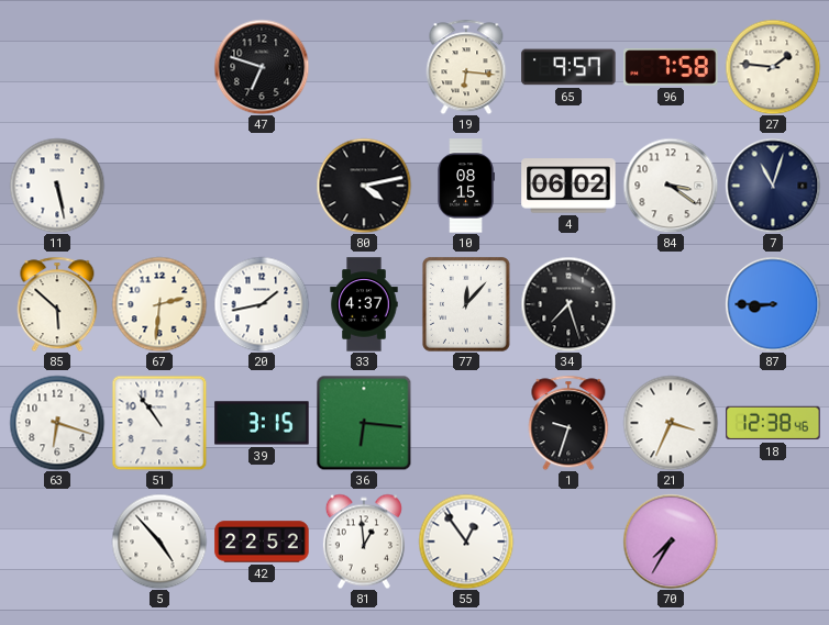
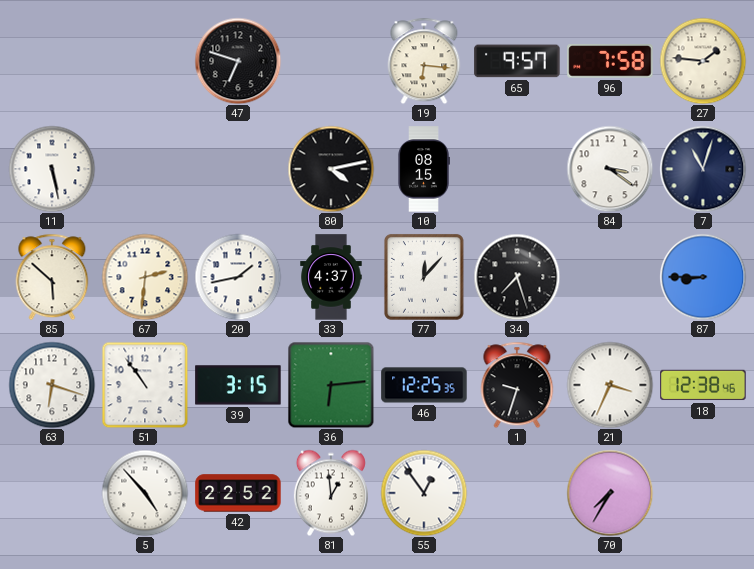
4: 06:02 -> none
36: 6:16 -> 6:14
46: none -> 12:25
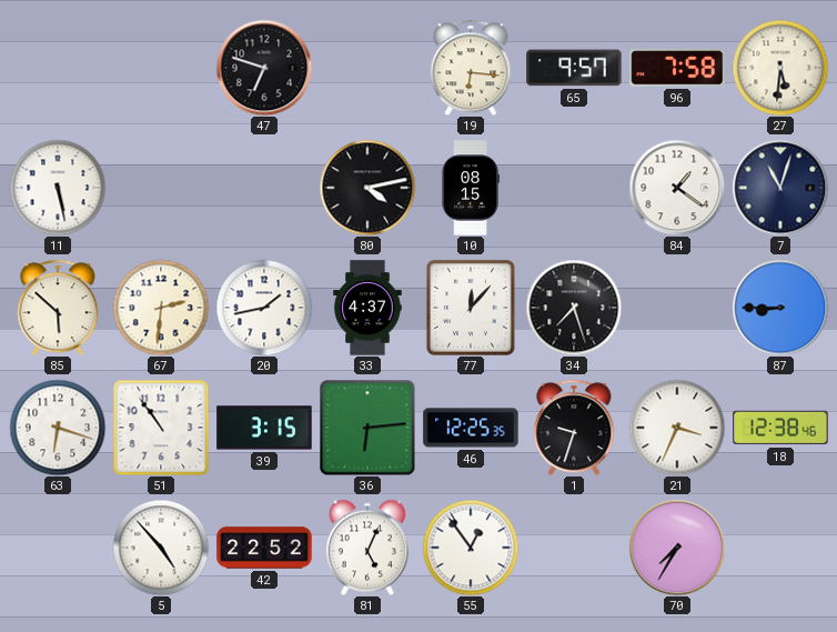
27: 1:46 -> 5:31
84: 3:21 -> 1:21
81: 12:59 -> 5:04
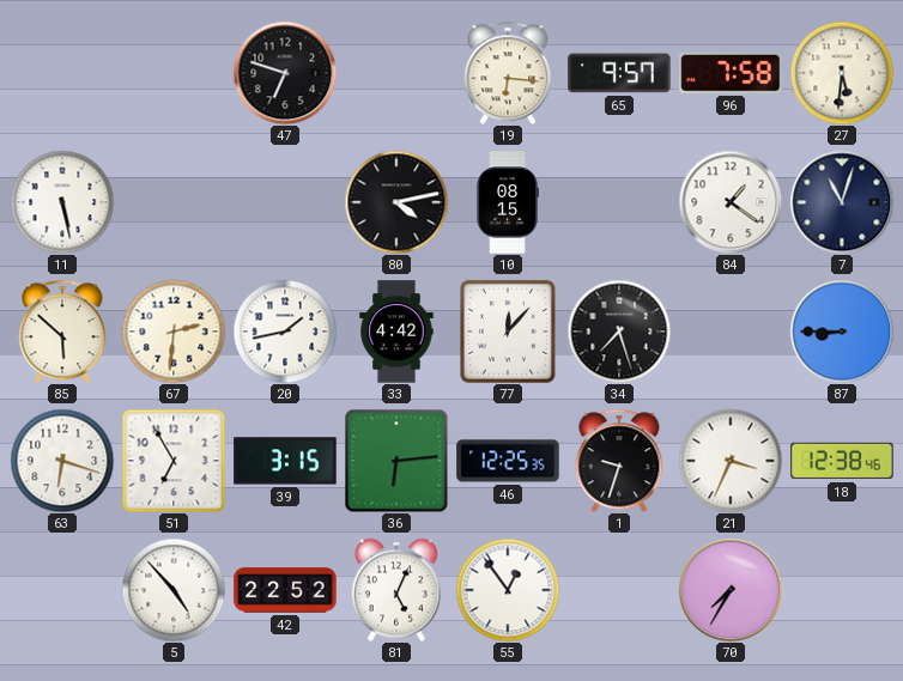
33: 4:37 -> 4:42
51: 10:54 -> 6:55
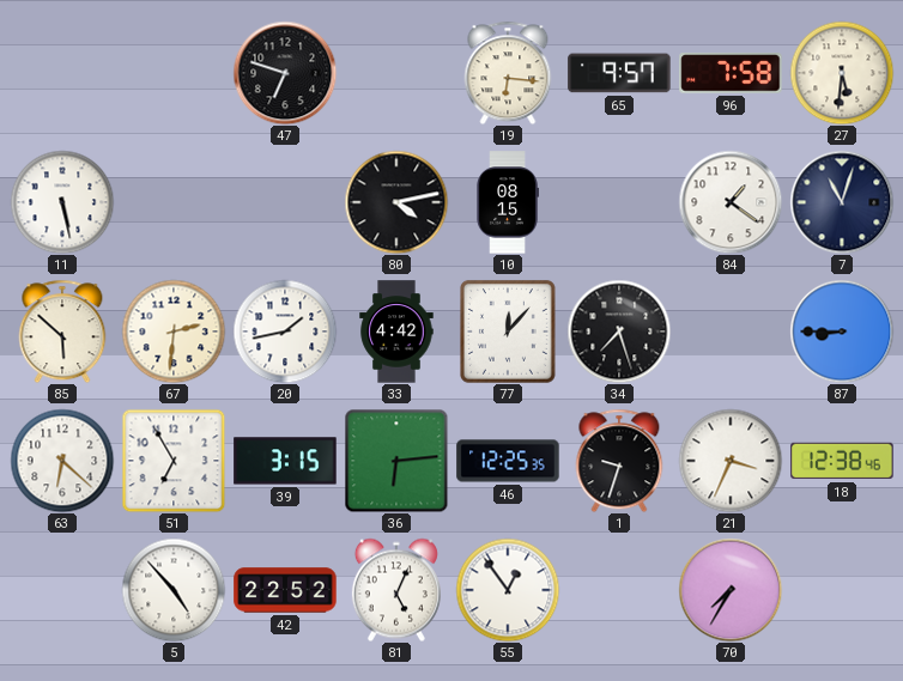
63: 6:18 -> 6:22
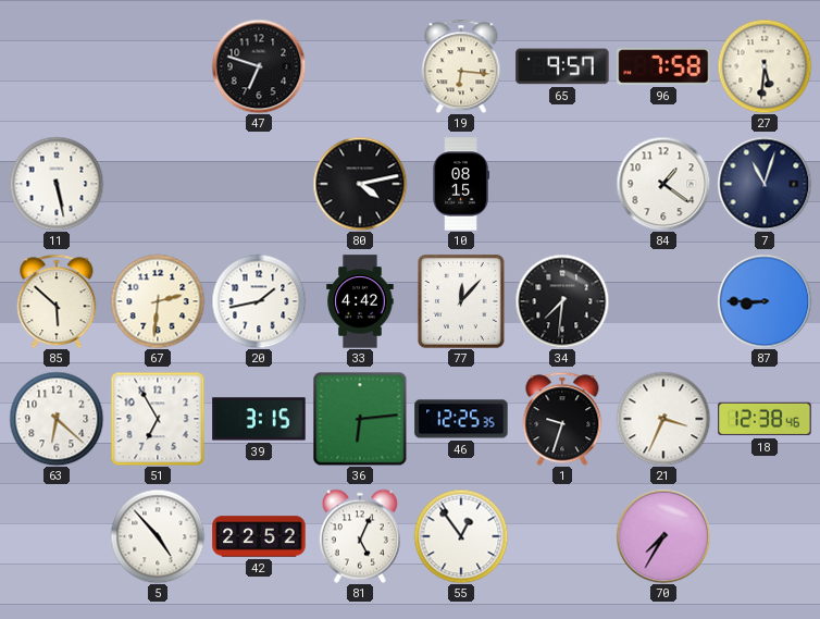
34: 7:27 -> 7:31
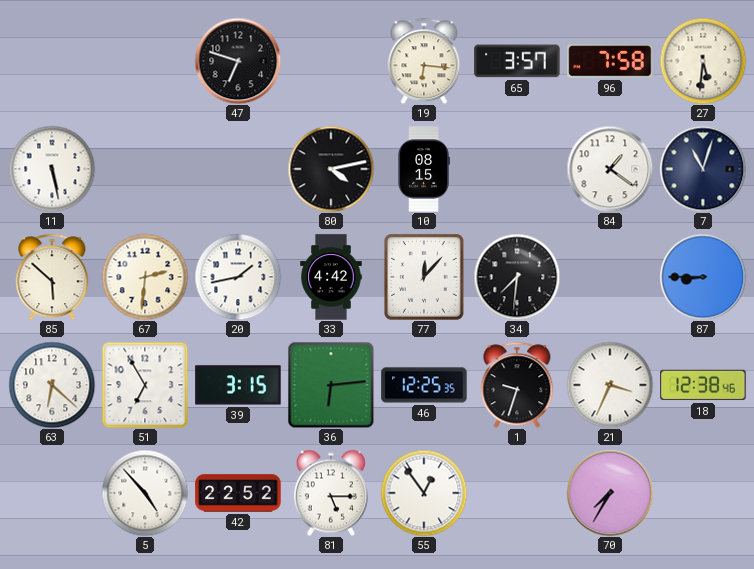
65: 9:57 -> 3:57
81: 5:04 -> 5:15
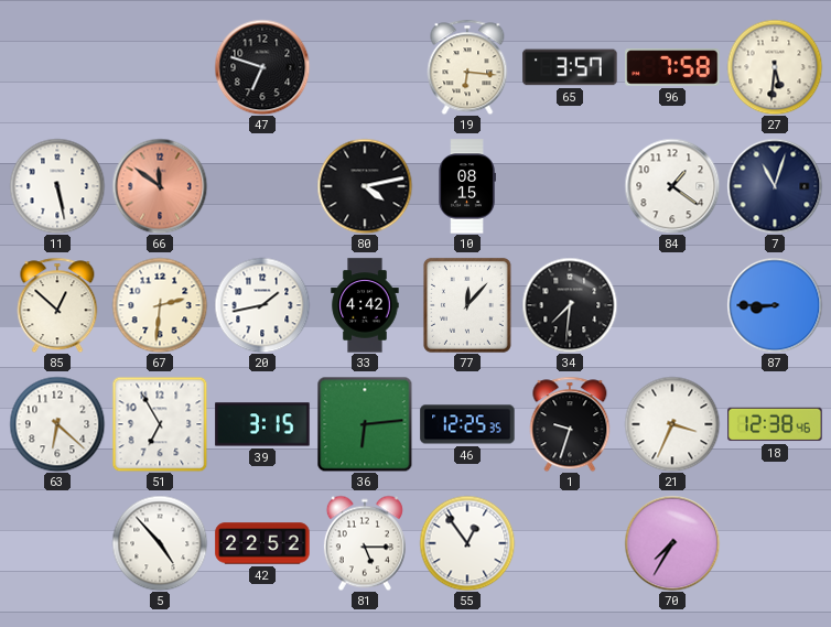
66: none -> 11:51
85: 5:52 -> 12:52
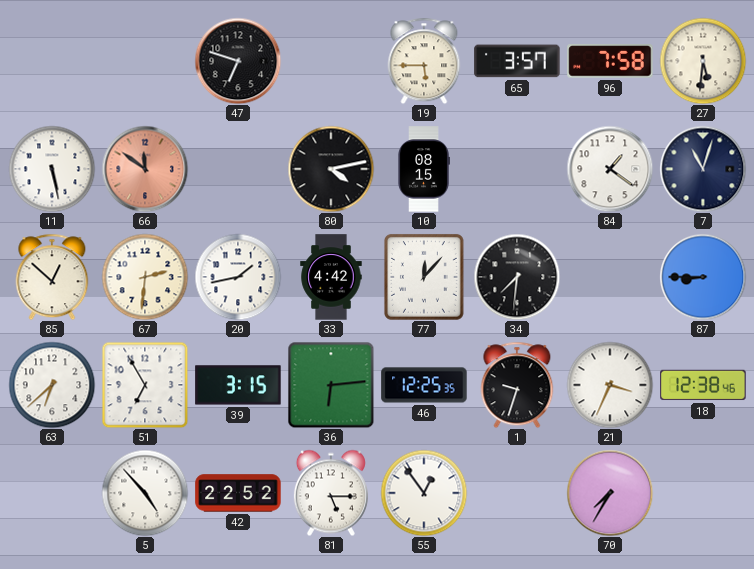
19: 6:16 -> 5:45
63: 6:22 -> 6:38
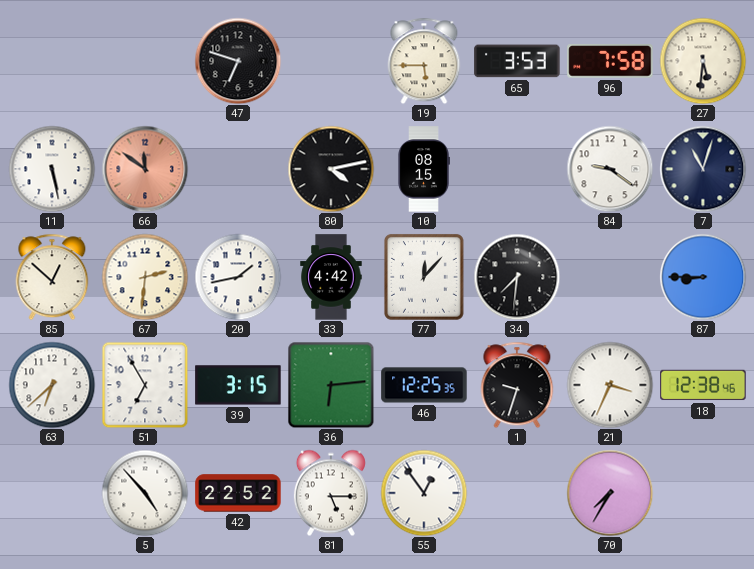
65: 3:57 -> 3:53
84: 1:21 -> 9:21
